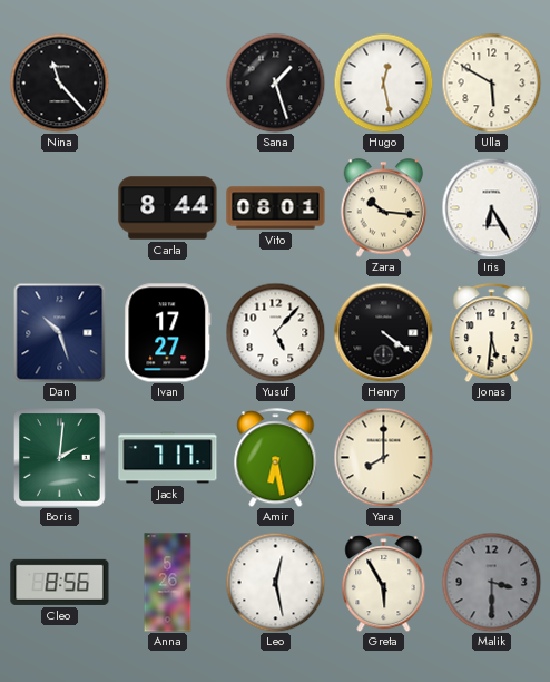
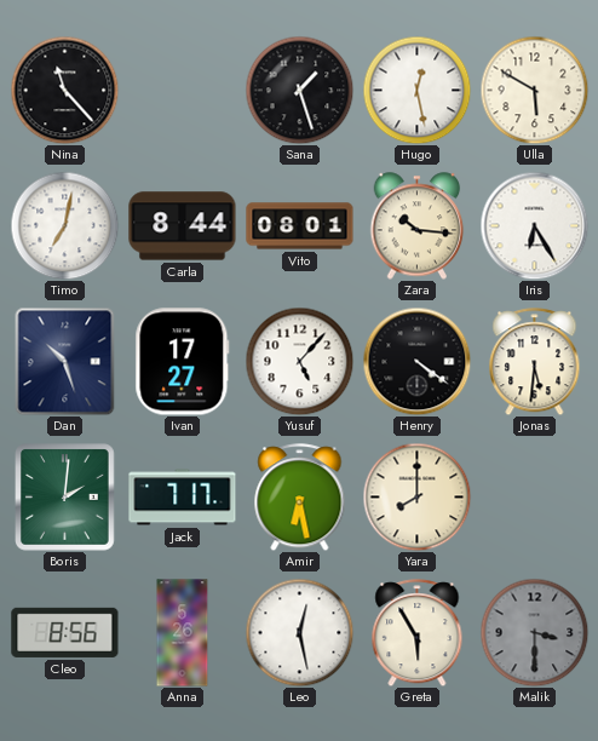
Timo: none -> 7:02
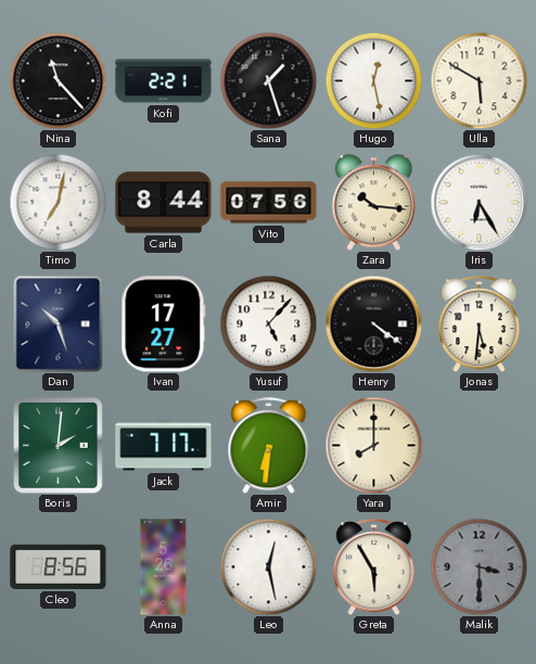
Kofi: none -> 2:21
Vito: 08:01 -> 07:56
Amir: 6:28 -> 6:31
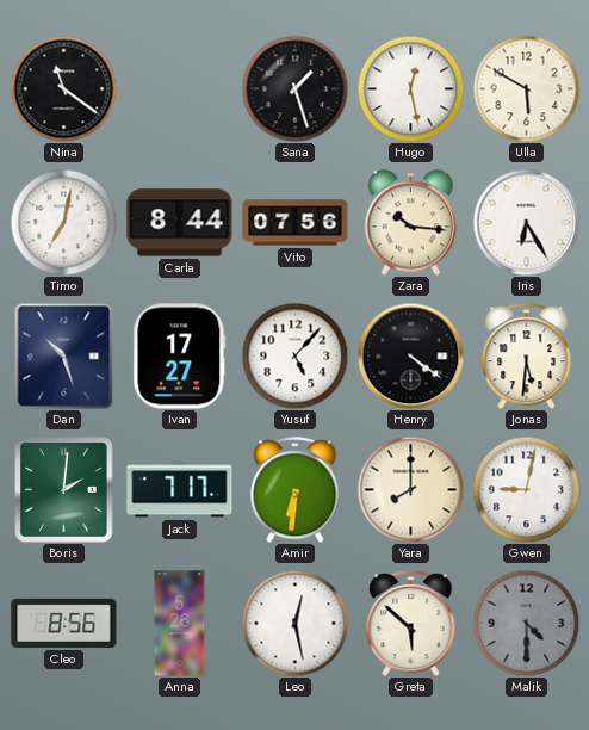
Nina: 11:23 -> 11:21
Kofi: 2:21 -> none
Gwen: none -> 9:02
Greta: 5:55 -> 5:52
Malik: 3:30 -> 4:30
